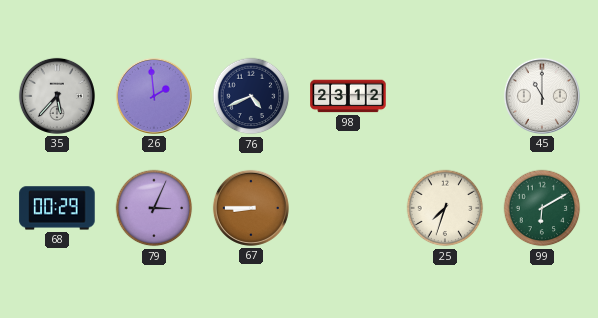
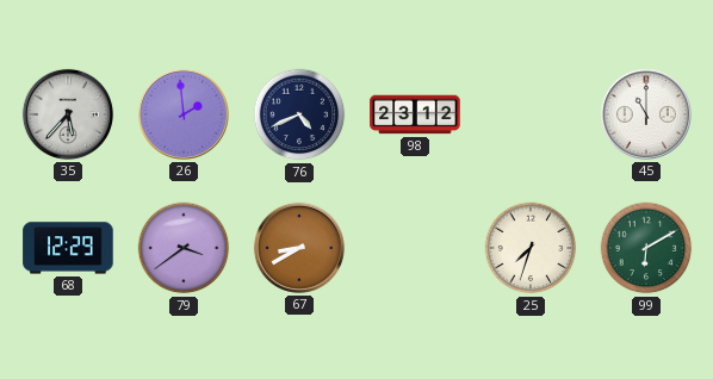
68: 00:29 -> 12:29
79: 3:04 -> 3:39
67: 8:45 -> 8:40
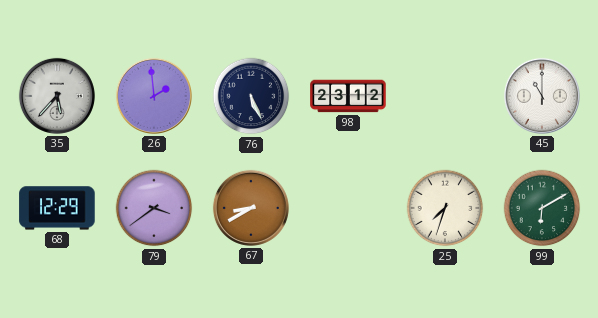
76: 4:41 -> 5:26
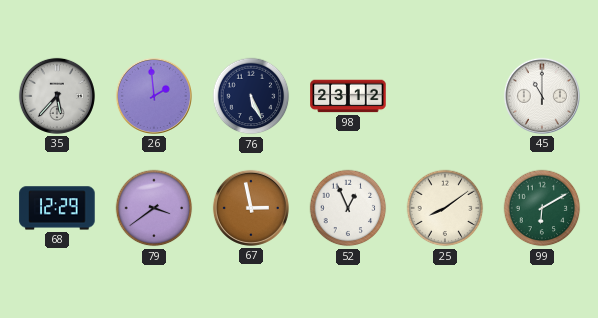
67: 8:40 -> 2:58
52: none -> 12:56
25: 7:33 -> 8:09
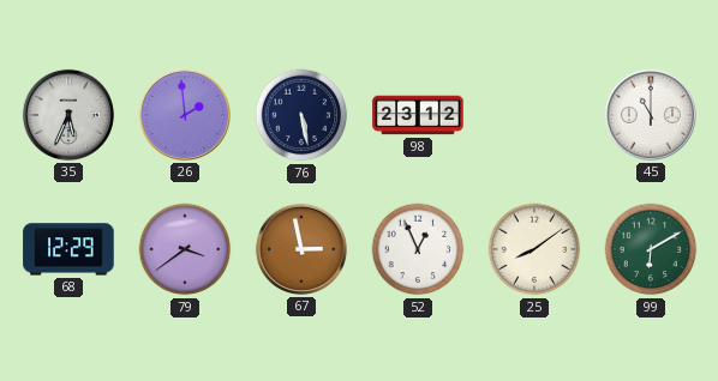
35: 5:37 -> 5:34
76: 5:26 -> 5:28
